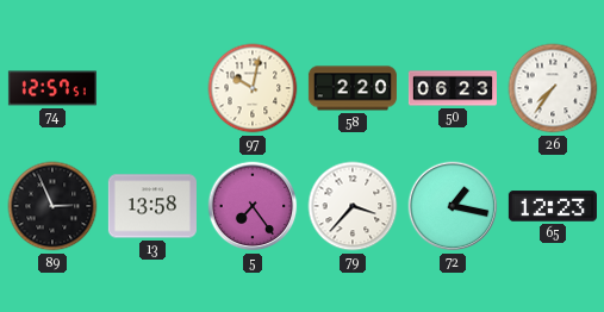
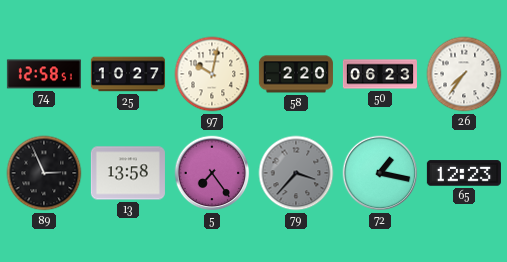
74: 12:57 -> 12:58
25: none -> 10:27
79 dial: white -> grey
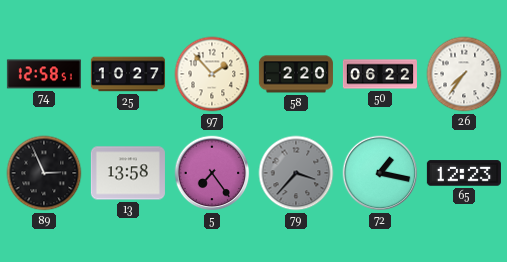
97: 10:02 -> 1:53
50: 06:23 -> 06:22
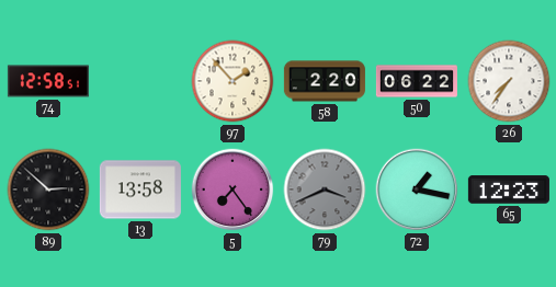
25: 10:27 -> none
89: 2:56 -> 2:52
79: 3:37 -> 3:41
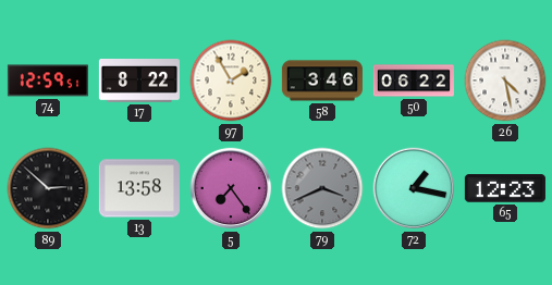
74: 12:58 -> 12:59
17: none -> 8:22
97: 1:53 -> 1:55
58: 2:20 -> 3:46
26: 7:36 -> 4:28
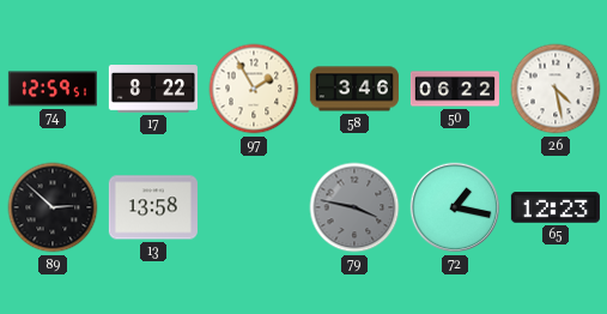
5: 7:24 -> none
79: 3:41 -> 3:47
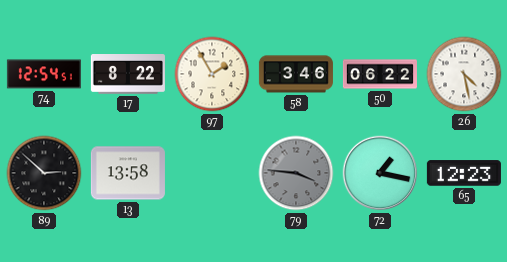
74: 12:59 -> 12:54
79: 3:47 -> 3:46
